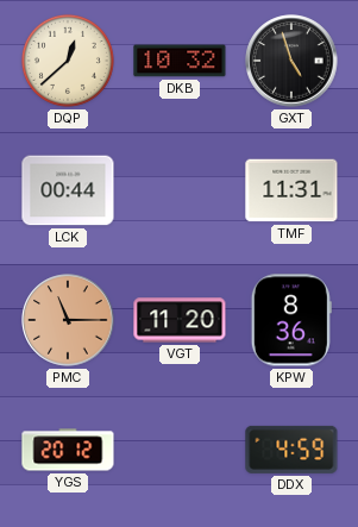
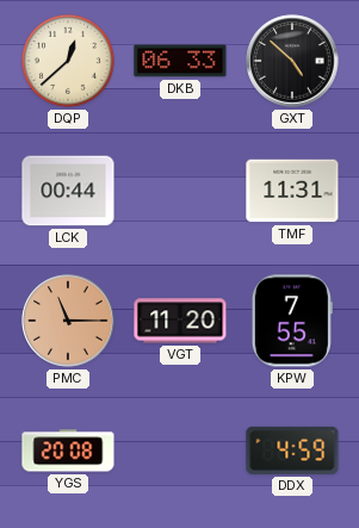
DKB: 10:32 -> 06:33
GXT: 4:57 -> 4:52
KPW: 8:36 -> 7:55
YGS: 20:12 -> 20:08
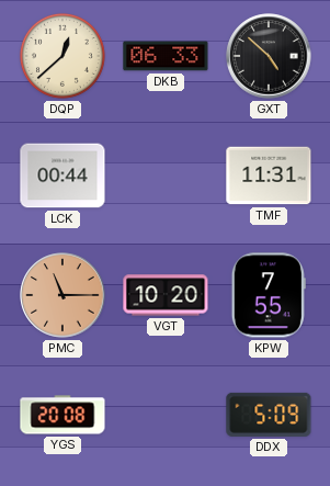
VGT: 11:20 -> 10:20
DDX: 4:59 -> 5:09
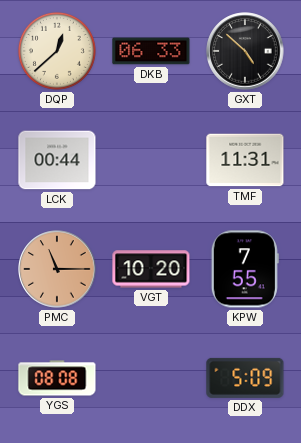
YGS: 20:08 -> 08:08
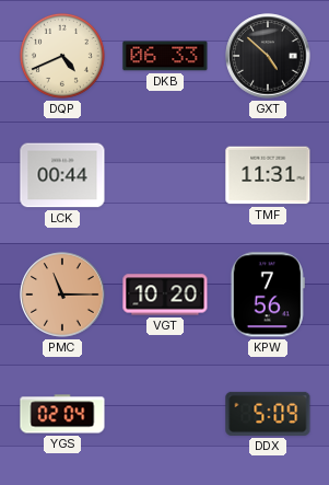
DQP: 12:38 -> 4:41
KPW: 7:55 -> 7:56
YGS: 08:08 -> 02:04
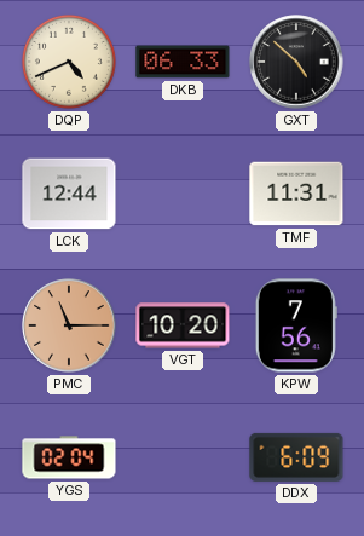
LCK: 00:44 -> 12:44
DDX: 5:09 -> 6:09
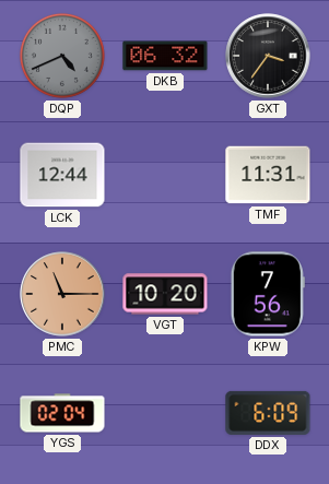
DQP dial: cream -> grey
DKB: 06:33 -> 06:32
GXT: 4:52 -> 3:36
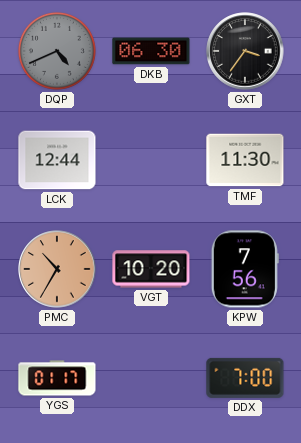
DKB: 06:32 -> 06:30
TMF: 11:31 -> 11:30
PMC: 11:15 -> 10:35
YGS: 02:04 -> 01:17
DDX: 6:09 -> 7:00
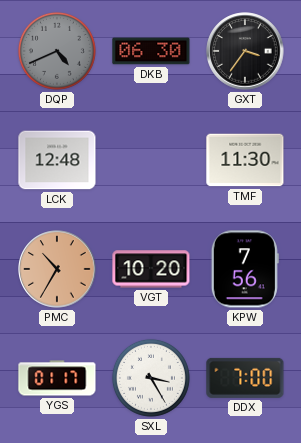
LCK: 12:44 -> 12:48
SXL: none -> 3:25
